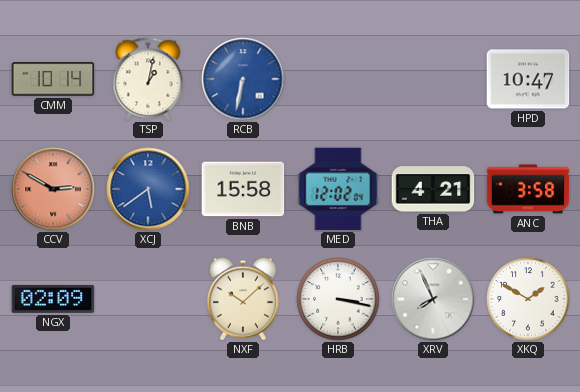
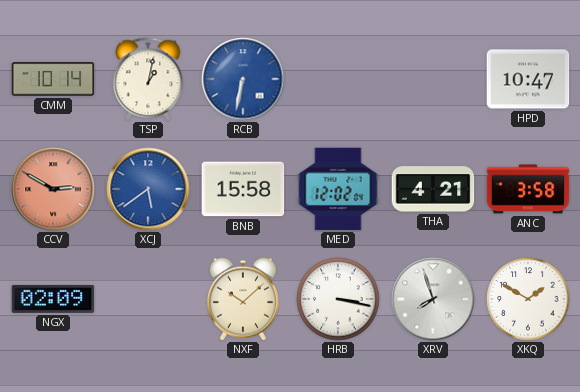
XRV: 7:56 -> 7:57
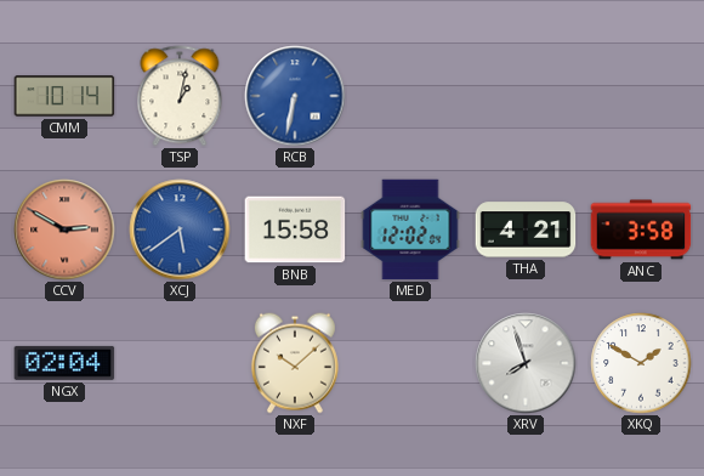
HPD: 10:47 -> none
NGX: 02:09 -> 02:04
HRB: 3:17 -> none
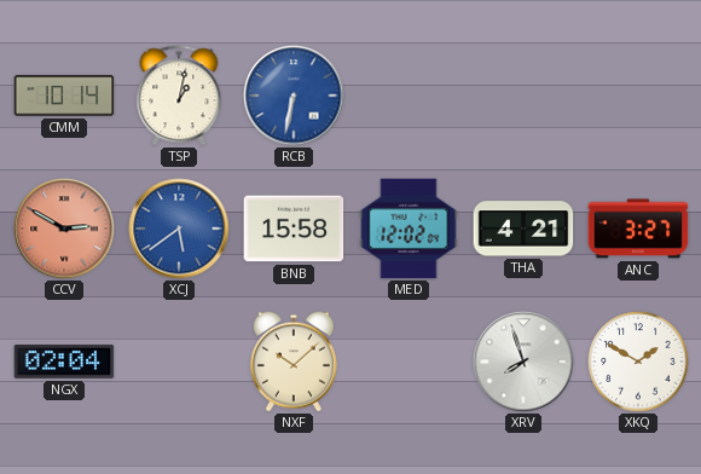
ANC: 3:58 -> 3:27
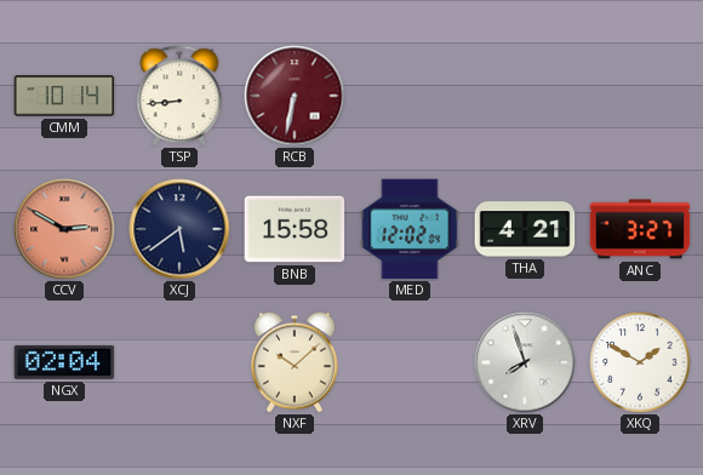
TSP: 1:02 -> 8:44
RCB dial: blue -> burgundy
XCJ dial: blue -> navy
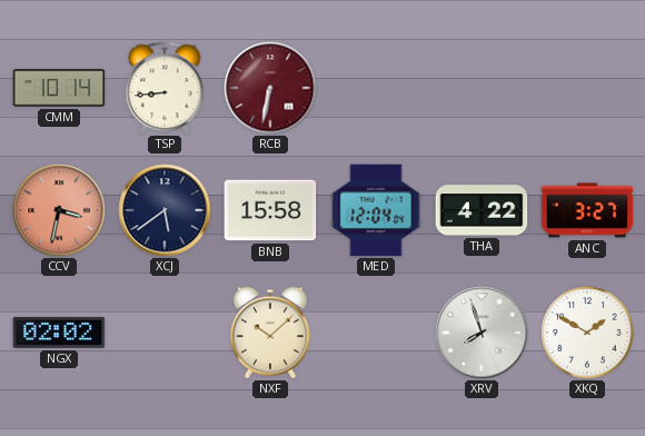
CCV: 2:50 -> 3:32
MED: 12:02 -> 12:04
THA: 4:21 -> 4:22
NGX: 02:04 -> 02:02
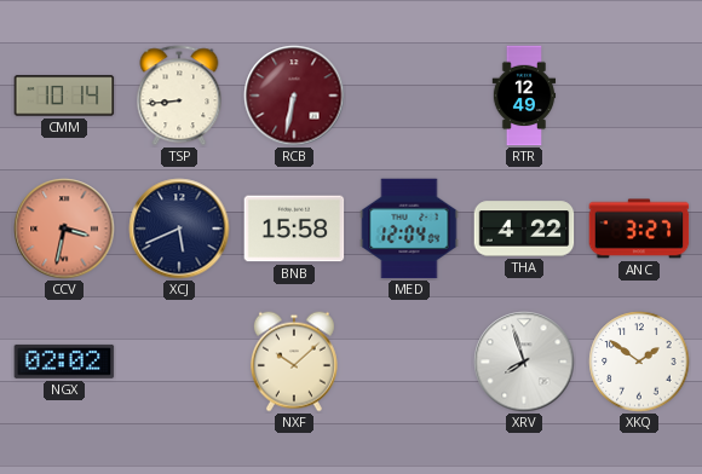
RTR: none -> 12:49
XCJ: 5:39 -> 5:41
XKQ: 1:50 -> 1:51
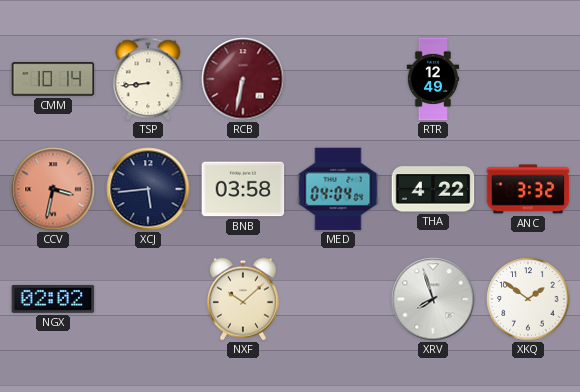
XCJ: 5:41 -> 5:44
BNB: 15:58 -> 03:58
MED: 12:04 -> 04:04
ANC: 3:27 -> 3:32
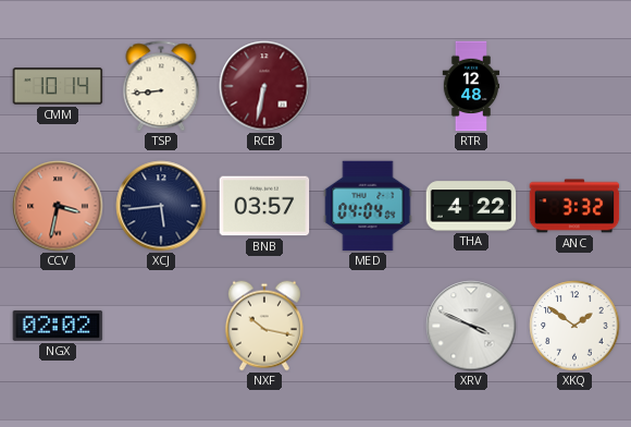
RTR: 12:49 -> 12:48
BNB: 03:58 -> 03:57
NXF: 10:08 -> 10:17
XRV: 7:57 -> 3:49
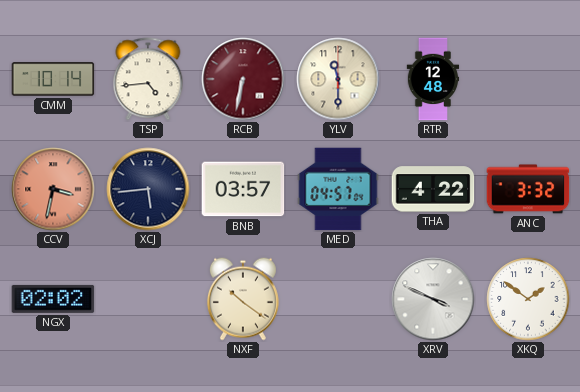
TSP: 8:44 -> 4:44
YLV: none -> 11:30
MED: 04:04 -> 04:57
NXF: 10:17 -> 10:21
